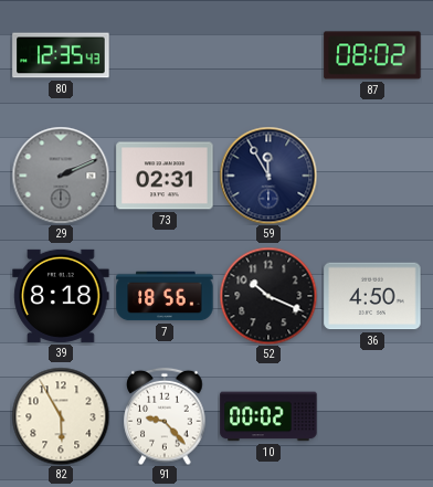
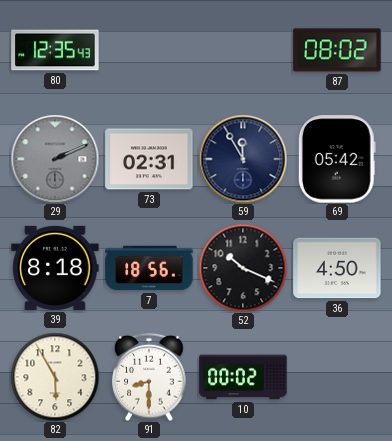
69: none -> 05:42
91: 9:23 -> 8:30
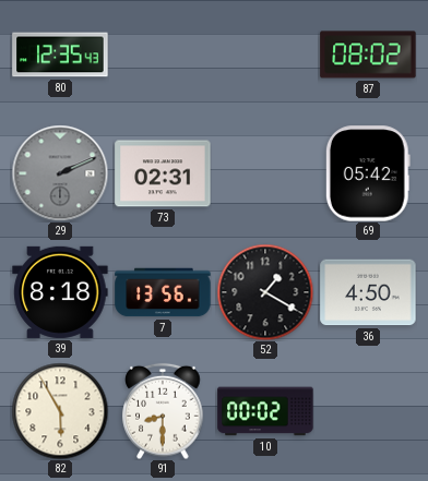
59: 11:55 -> none
7: 18:56 -> 13:56
52: 10:19 -> 1:20
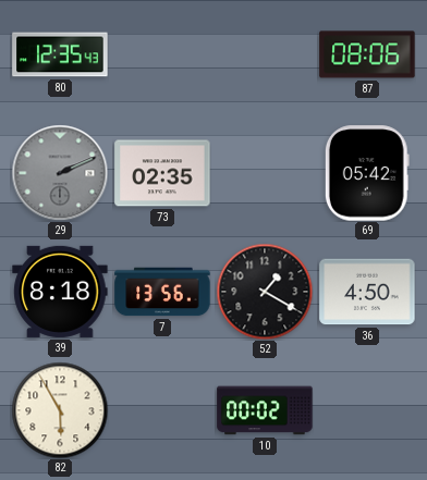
87: 08:02 -> 08:06
73: 02:31 -> 02:35
91: 8:30 -> none
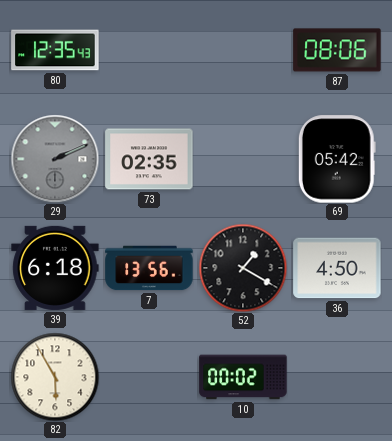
39: 8:18 -> 6:18
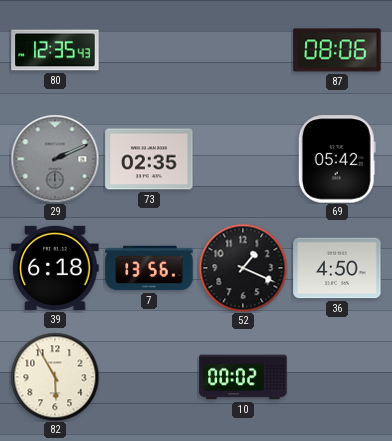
52: 1:20 -> 1:19
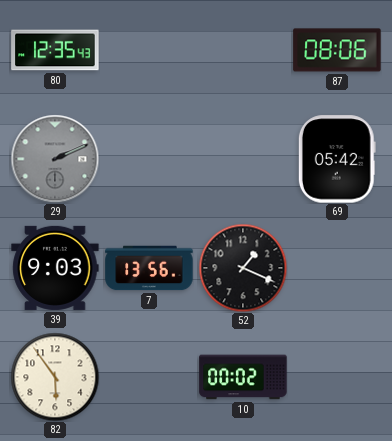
73: 02:35 -> none
39: 6:18 -> 9:03
36: 4:50 -> none
82: 5:55 -> 5:54
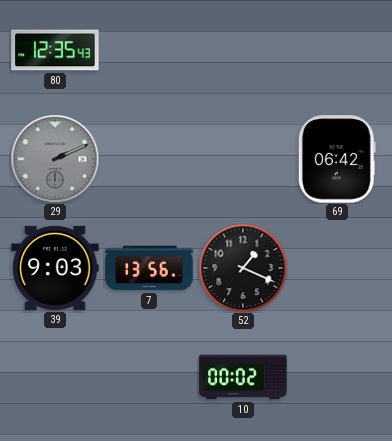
87: 08:06 -> none
69: 05:42 -> 06:42
82: 5:54 -> none
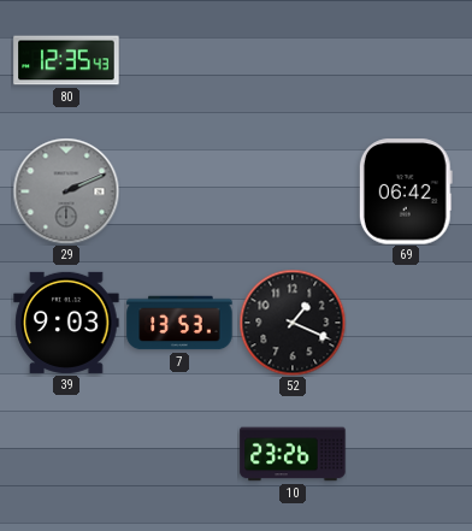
7: 13:56 -> 13:53
10: 00:02 -> 23:26
